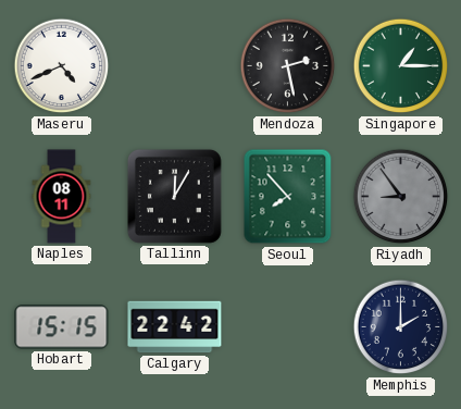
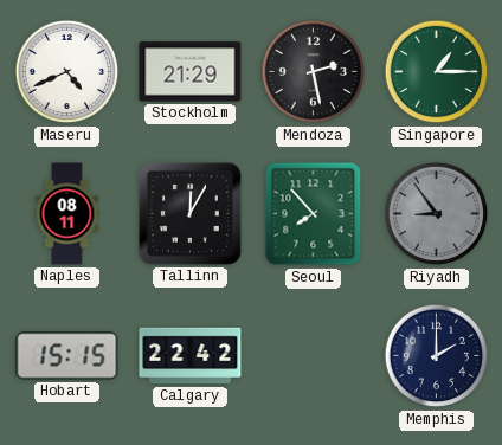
Stockholm: none -> 21:29
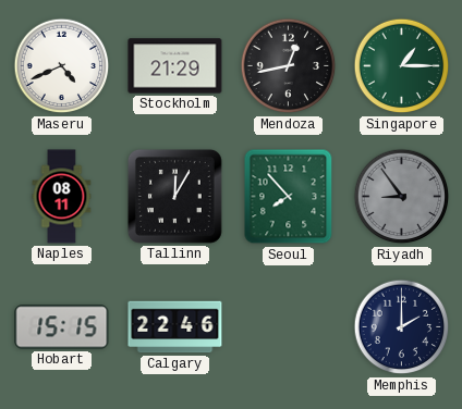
Mendoza: 2:28 -> 12:43
Calgary: 22:42 -> 22:46
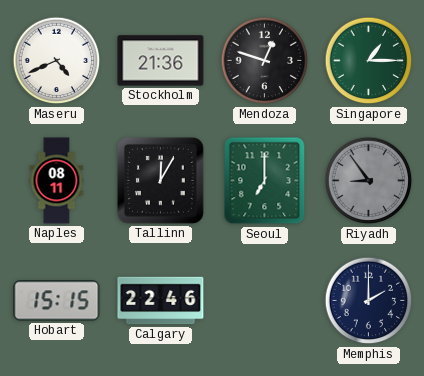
Stockholm: 21:29 -> 21:36
Mendoza: 12:43 -> 12:48
Seoul: 7:53 -> 7:00
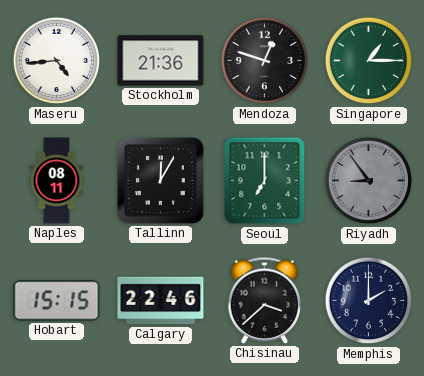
Maseru: 4:41 -> 4:44
Chisinau: none -> 3:38
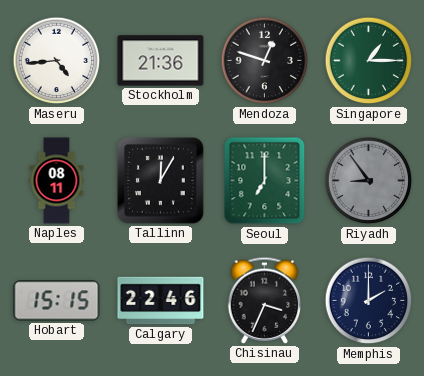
Chisinau: 3:38 -> 3:34
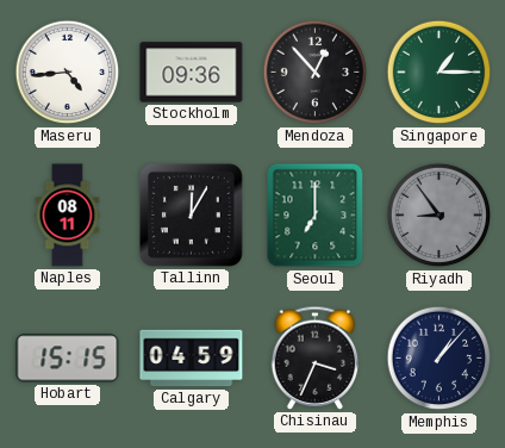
Stockholm: 21:36 -> 09:36
Mendoza: 12:48 -> 12:53
Calgary: 22:46 -> 04:59
Memphis: 2:00 -> 1:07
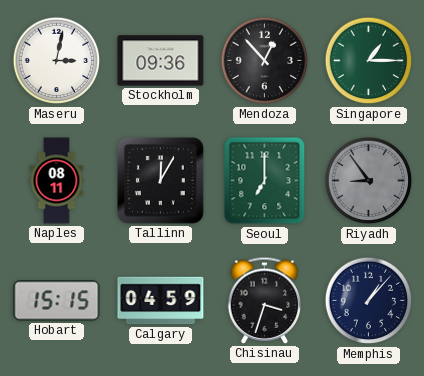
Maseru: 4:44 -> 3:02
Chisinau: 3:34 -> 3:33
